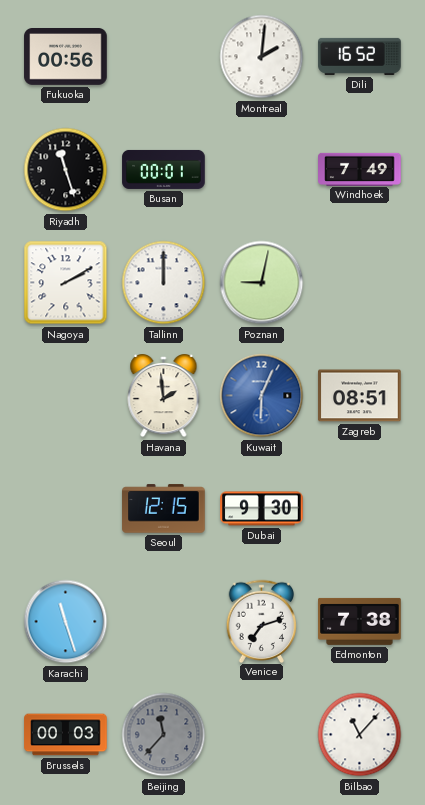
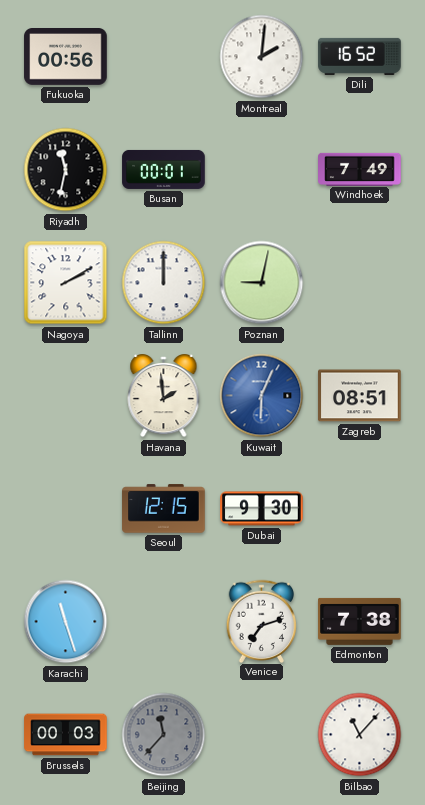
Riyadh: 11:27 -> 11:32
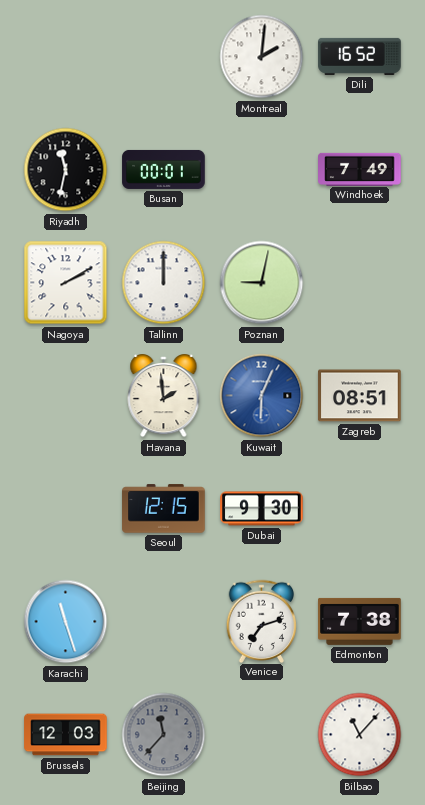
Fukuoka: 00:56 -> none
Brussels: 00:03 -> 12:03
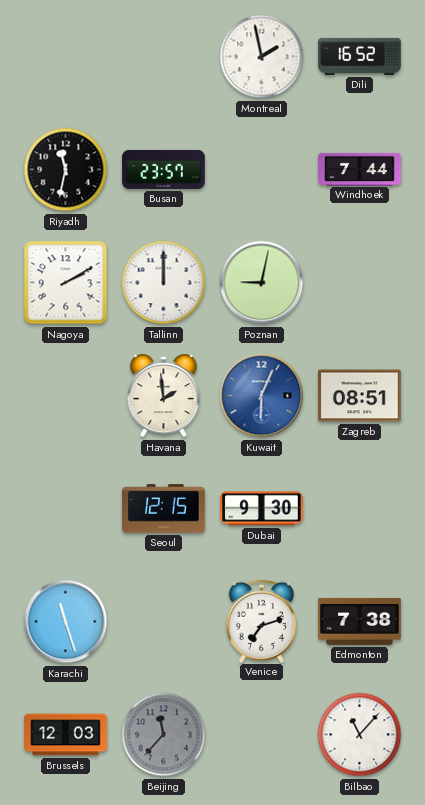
Montreal: 2:01 -> 1:58
Busan: 00:01 -> 23:57
Windhoek: 7:49 -> 7:44
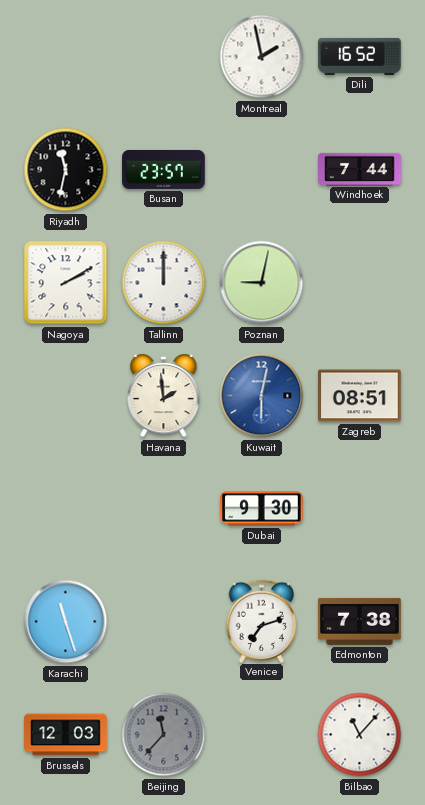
Kuwait: 6:04 -> 6:02
Seoul: 12:15 -> none
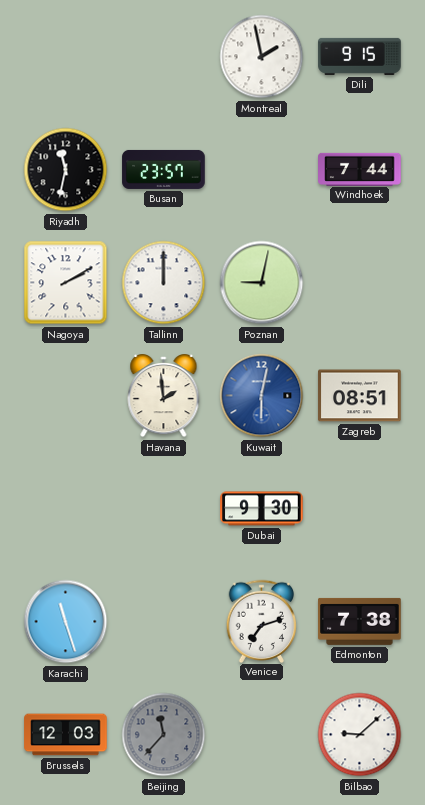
Dili: 16:52 -> 9:15
Bilbao: 11:07 -> 9:08
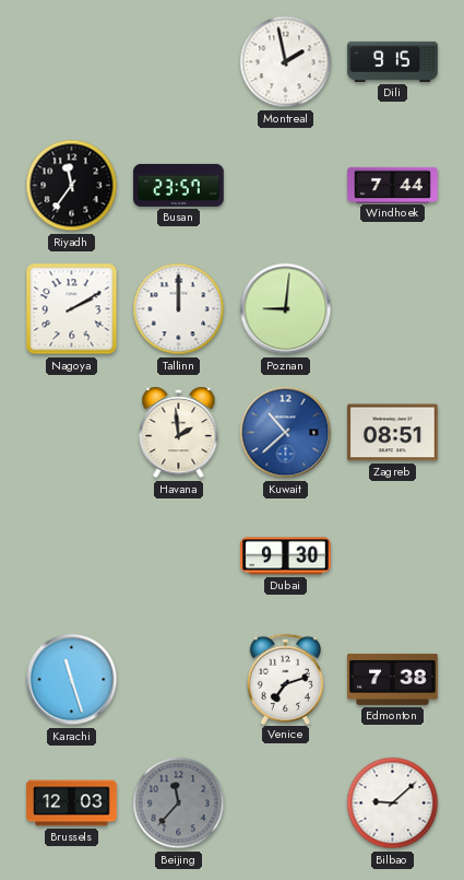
Riyadh: 11:32 -> 11:36
Poznan: 9:02 -> 9:01
Kuwait: 6:02 -> 10:38
